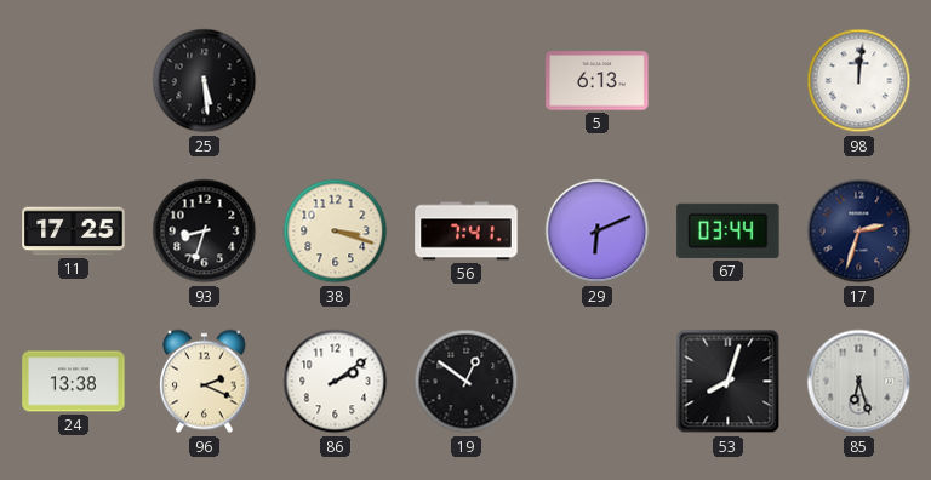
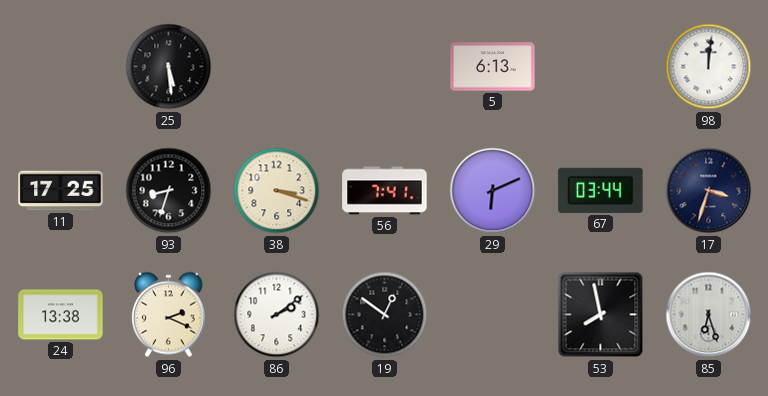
17: 2:33 -> 3:33
53: 8:03 -> 7:58
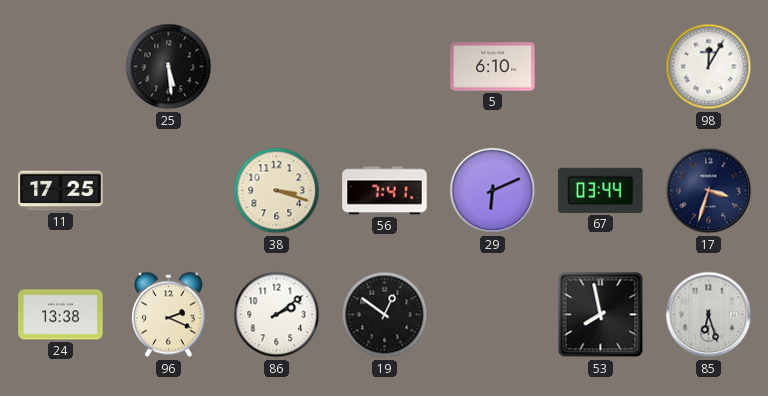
5: 6:13 -> 6:10
98: 12:01 -> 12:05
93: 8:33 -> none
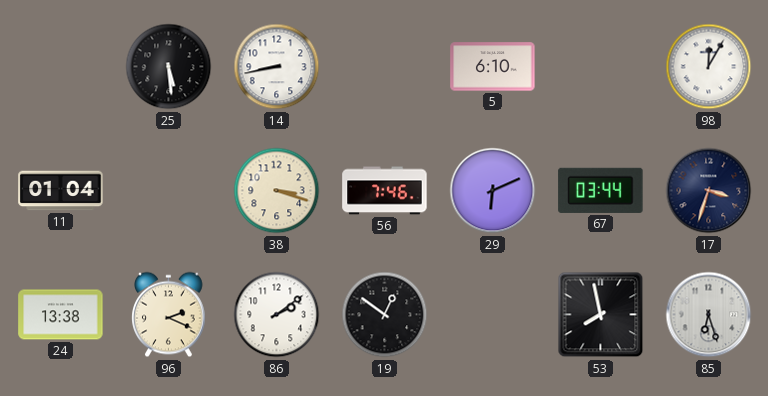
14: none -> 8:43
11: 17:25 -> 01:04
56: 7:41 -> 7:46
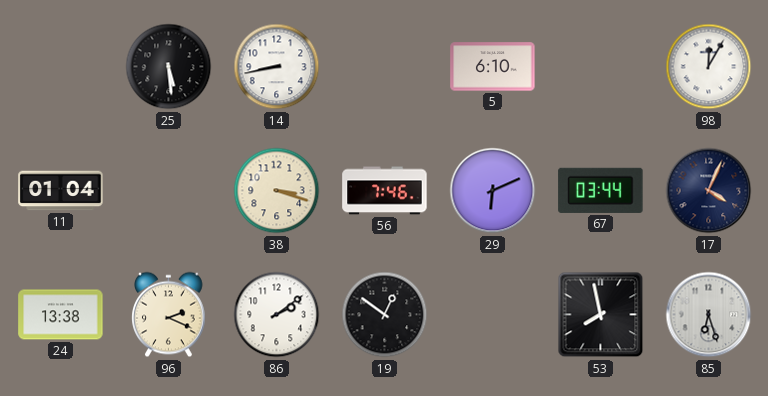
17: 3:33 -> 4:04
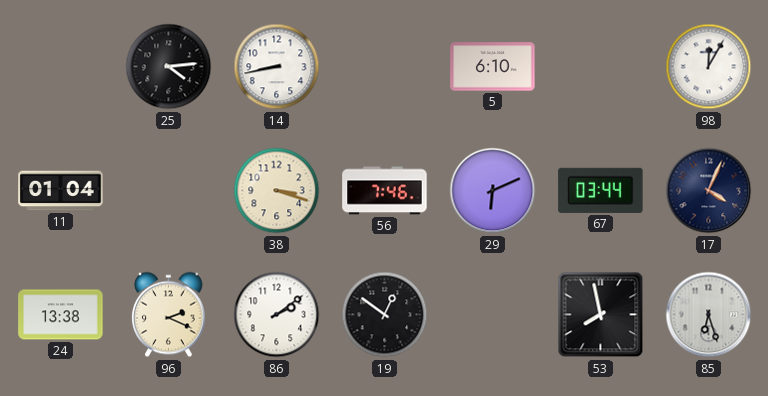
25: 5:29 -> 4:14
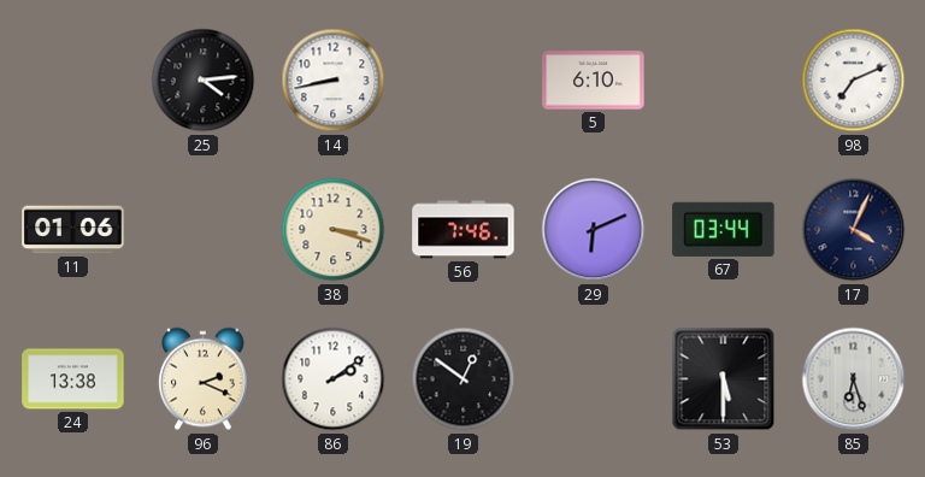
98: 12:05 -> 7:11
11: 01:04 -> 01:06
53: 7:58 -> 5:30
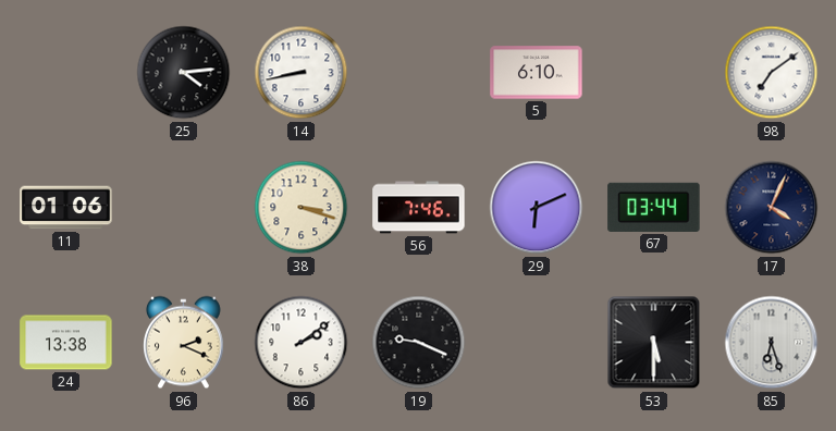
98: 7:11 -> 7:09
19: 12:51 -> 9:19
